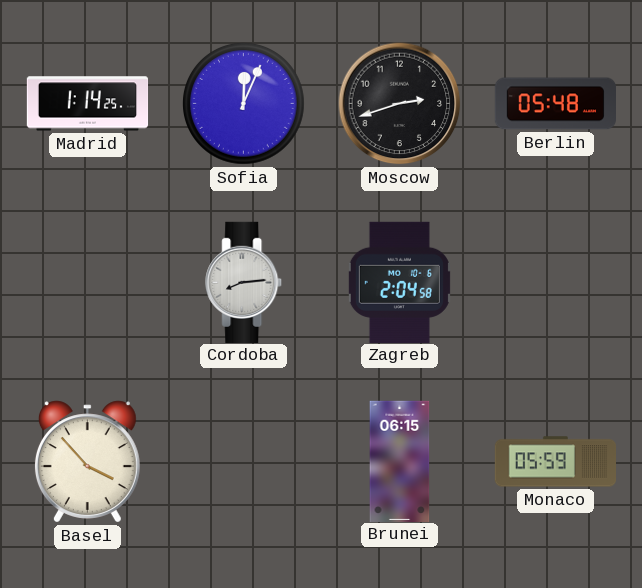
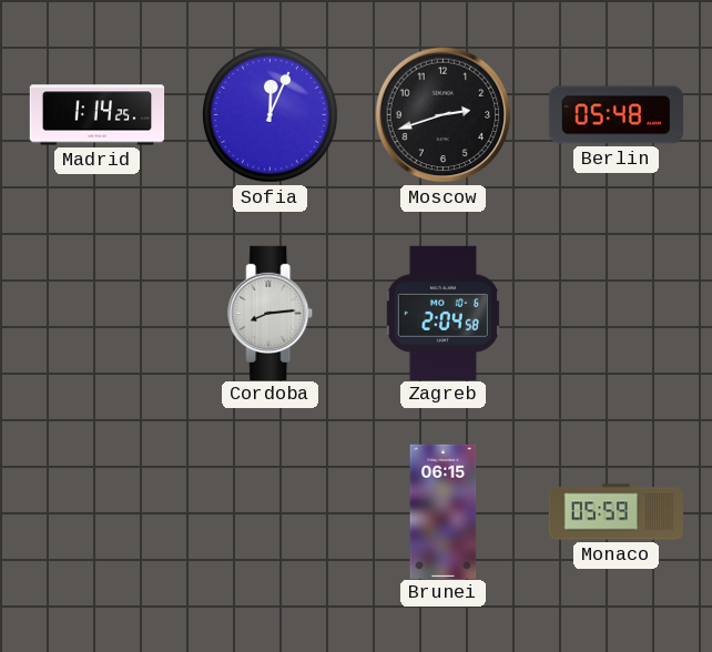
Basel: 3:53 -> none
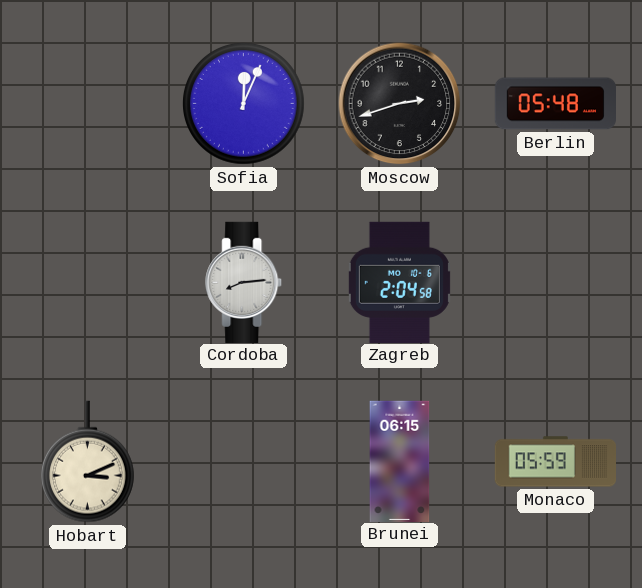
Madrid: 1:14 -> none
Hobart: none -> 3:11
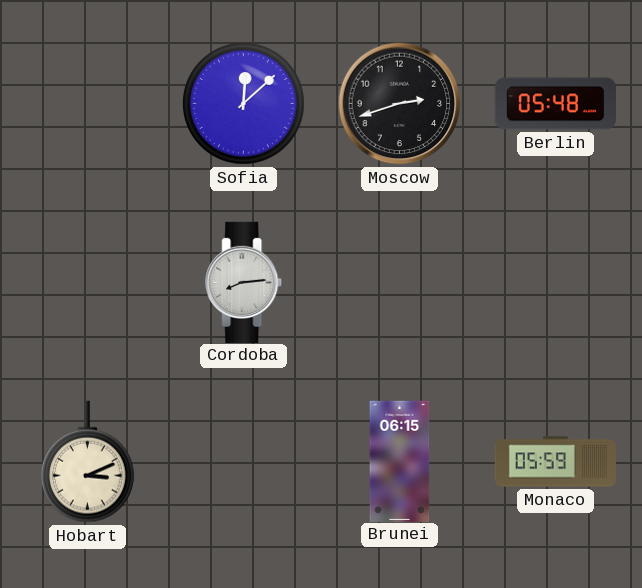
Sofia: 12:04 -> 12:08
Zagreb: 2:04 -> none
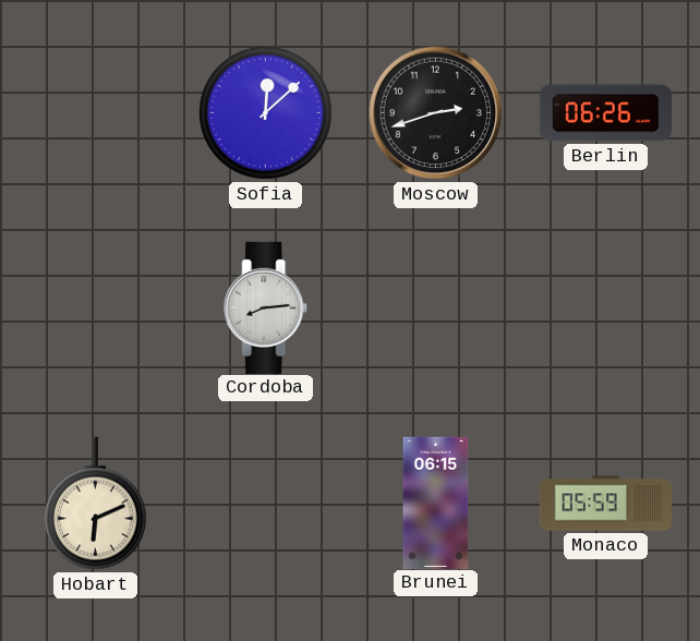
Berlin: 05:48 -> 06:26
Hobart: 3:11 -> 6:11
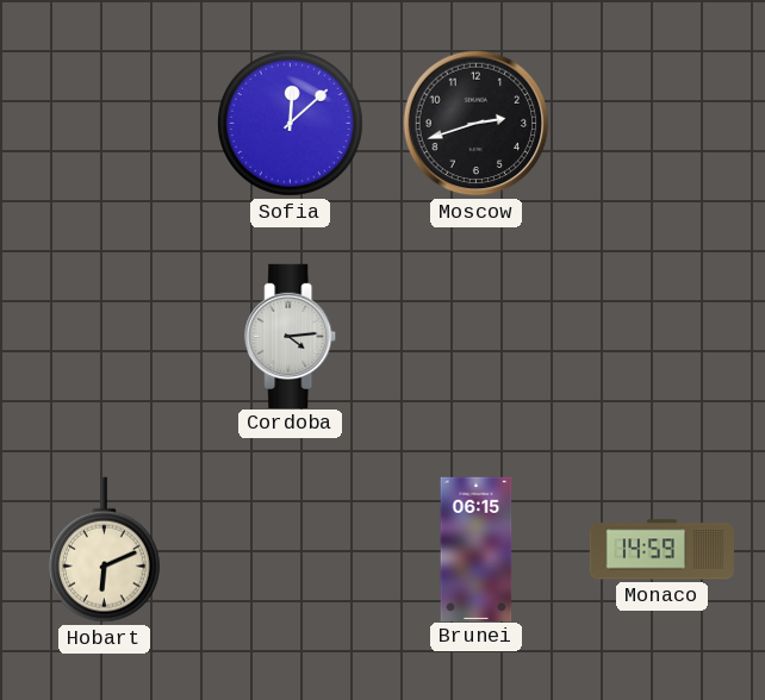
Berlin: 06:26 -> none
Cordoba: 8:14 -> 4:14
Monaco: 05:59 -> 14:59
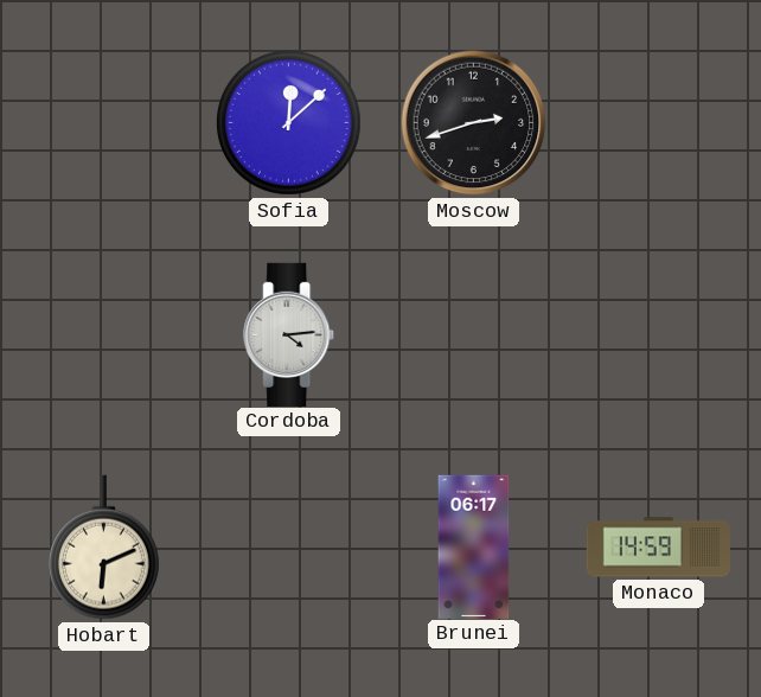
Brunei: 06:15 -> 06:17
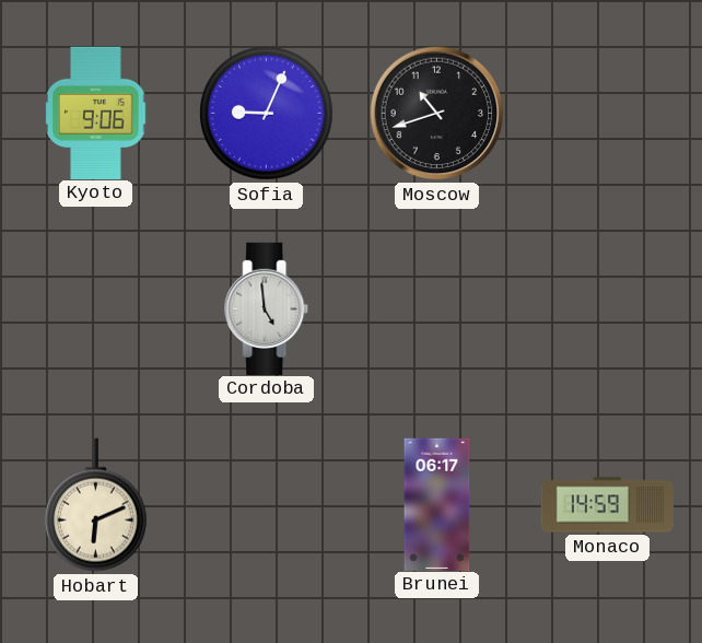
Kyoto: none -> 9:06
Sofia: 12:08 -> 9:04
Moscow: 2:42 -> 10:42
Cordoba: 4:14 -> 4:59
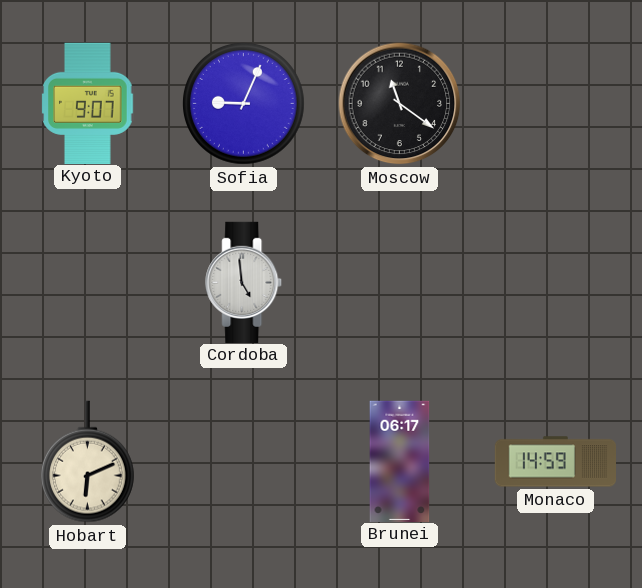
Kyoto: 9:06 -> 9:07
Moscow: 10:42 -> 11:21
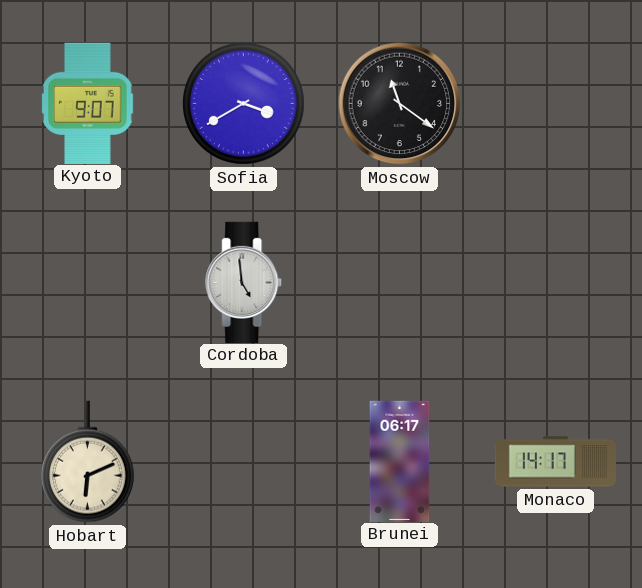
Sofia: 9:04 -> 3:40
Monaco: 14:59 -> 14:17
